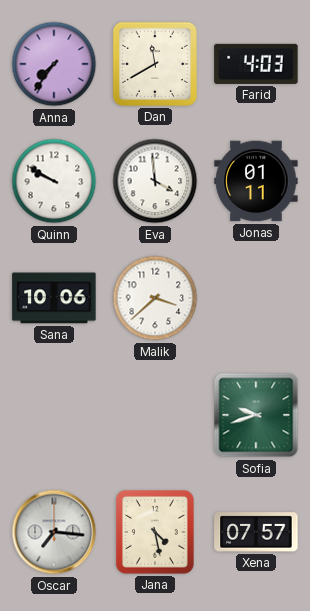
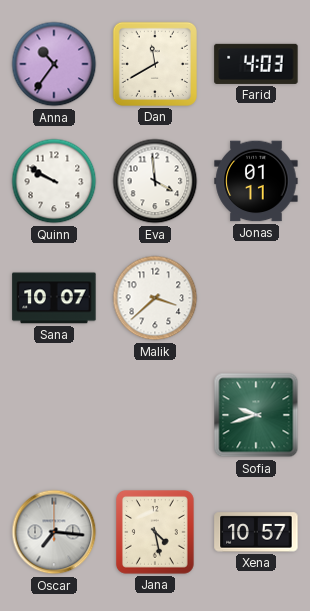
Anna: 7:36 -> 10:36
Sana: 10:06 -> 10:07
Xena: 07:57 -> 10:57
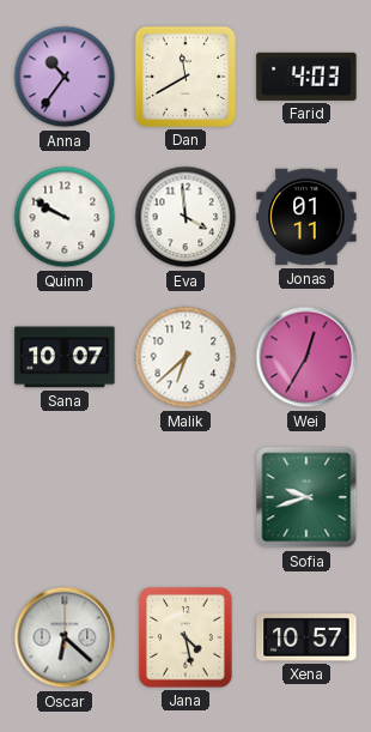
Malik: 3:38 -> 6:38
Wei: none -> 12:35
Oscar: 7:16 -> 6:22
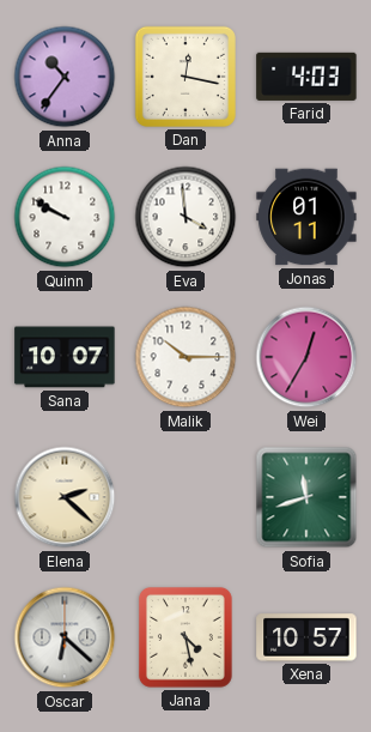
Dan: 11:40 -> 12:17
Malik: 6:38 -> 10:15
Elena: none -> 2:22
Sofia: 9:42 -> 11:42
